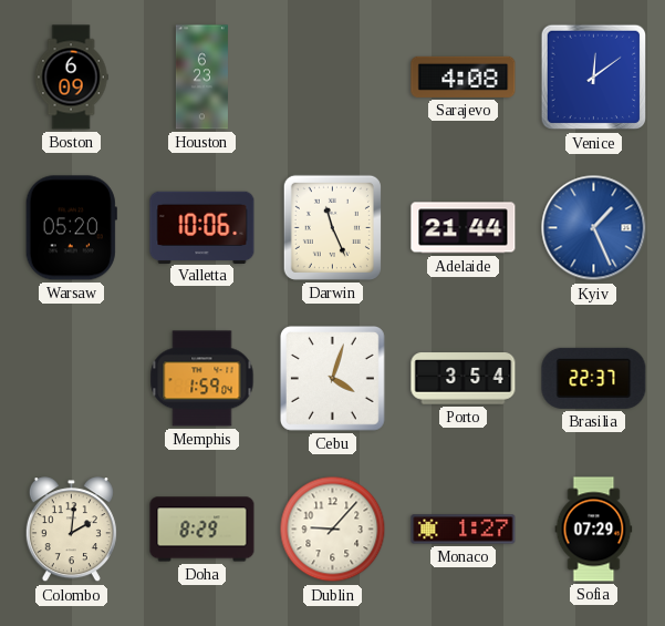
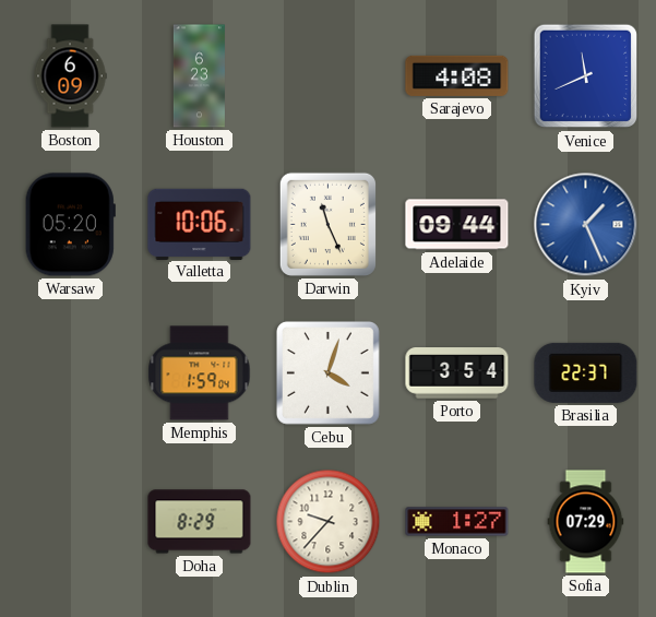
Venice: 12:09 -> 11:41
Adelaide: 21:44 -> 09:44
Colombo: 2:01 -> none
Dublin: 9:07 -> 9:37
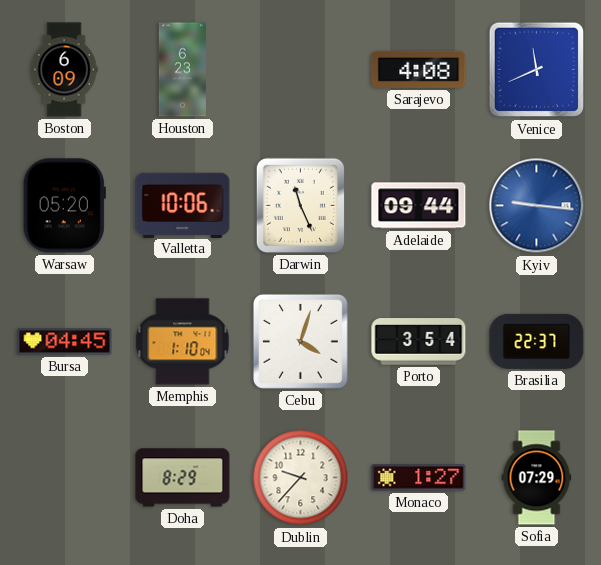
Kyiv: 1:26 -> 9:16
Bursa: none -> 04:45
Memphis: 1:59 -> 1:10
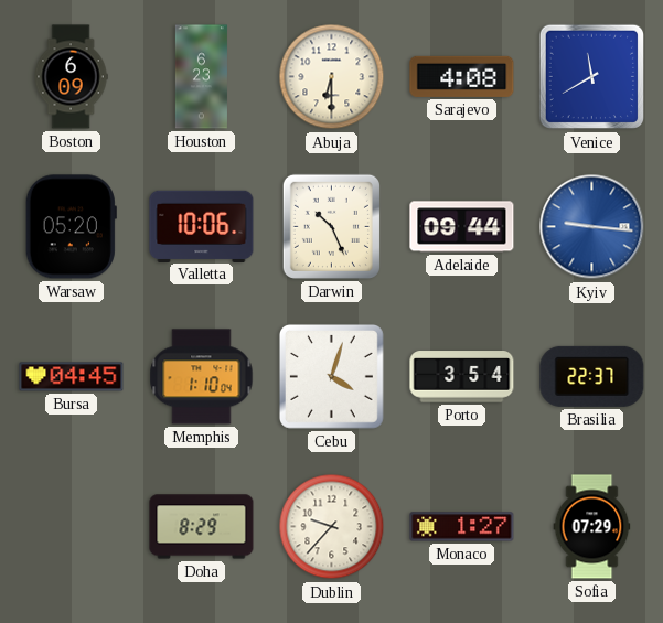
Abuja: none -> 6:30
Venice: 11:41 -> 11:40
Darwin: 11:26 -> 10:26
